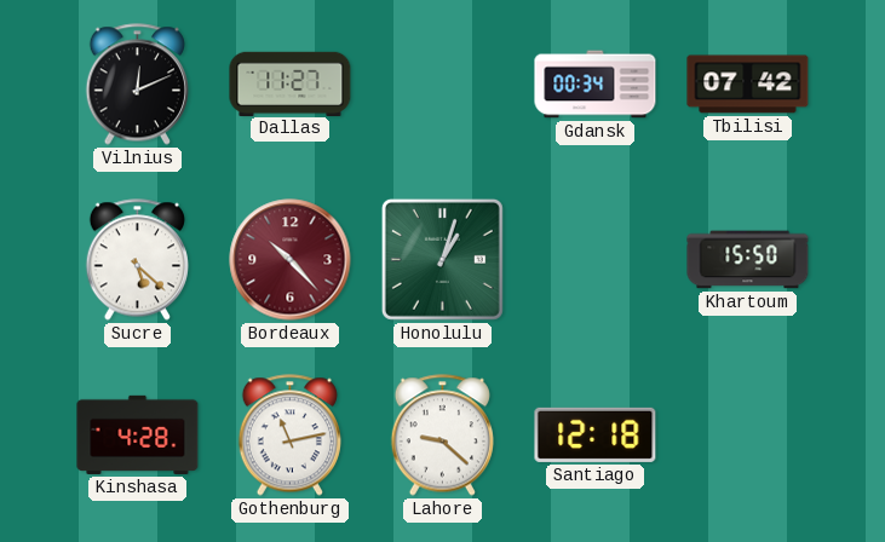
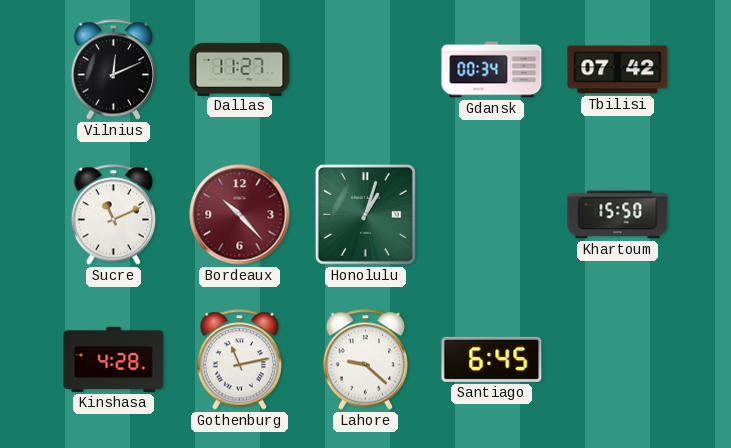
Sucre: 5:22 -> 11:11
Santiago: 12:18 -> 6:45
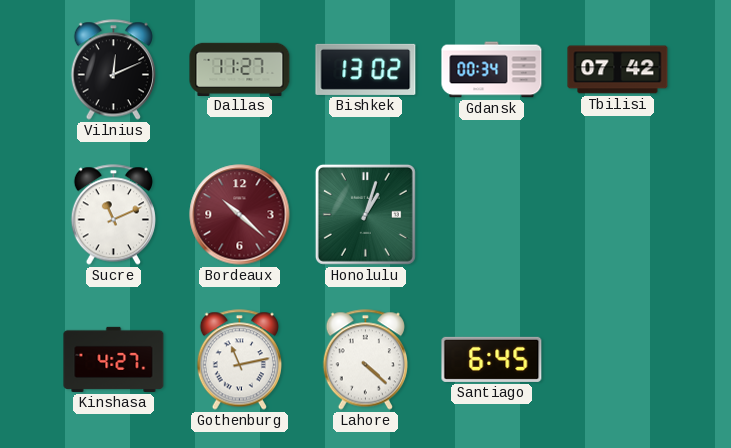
Bishkek: none -> 13:02
Bordeaux: 10:23 -> 10:22
Khartoum: 15:50 -> none
Kinshasa: 4:28 -> 4:27
Lahore: 9:22 -> 4:22
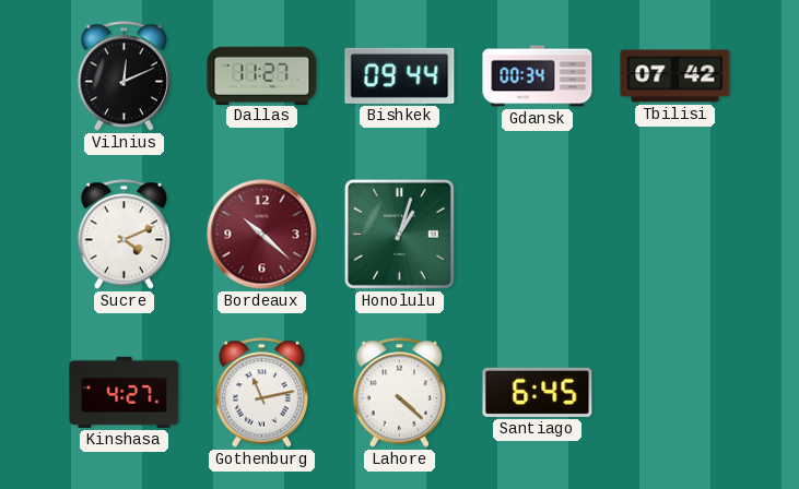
Bishkek: 13:02 -> 09:44
Sucre: 11:11 -> 4:11
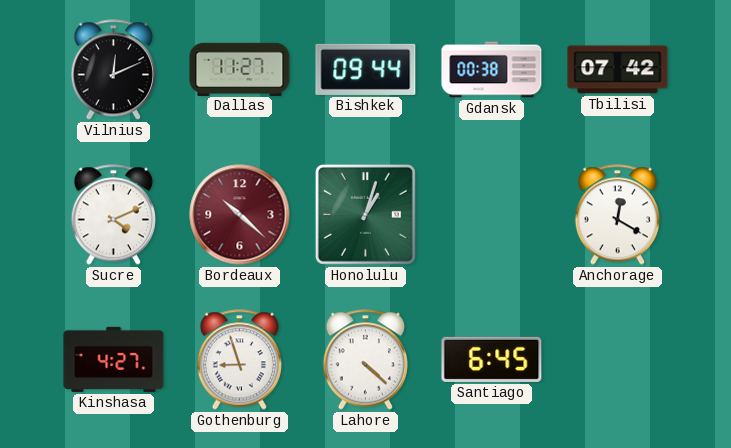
Gdansk: 00:34 -> 00:38
Anchorage: none -> 12:20
Gothenburg: 11:13 -> 8:57
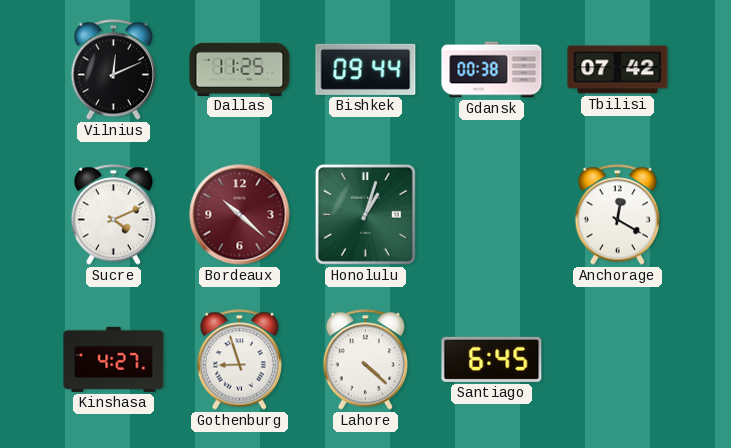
Dallas: 11:27 -> 11:25
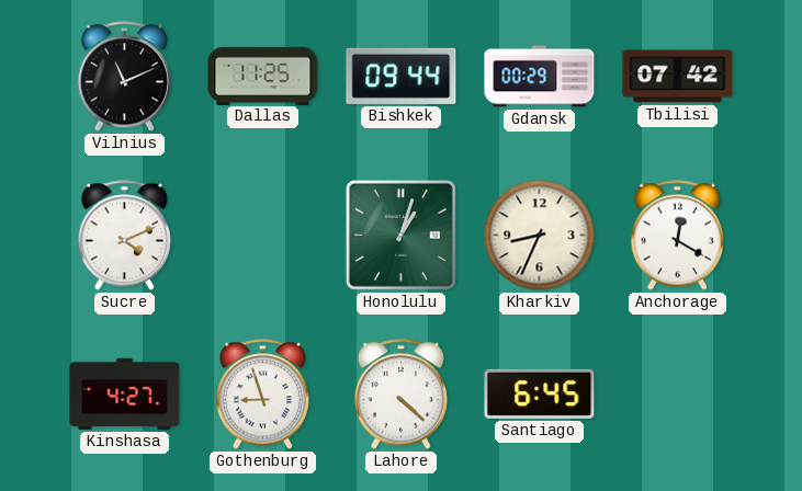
Vilnius: 12:11 -> 11:11
Gdansk: 00:38 -> 00:29
Bordeaux: 10:22 -> none
Kharkiv: none -> 8:34
